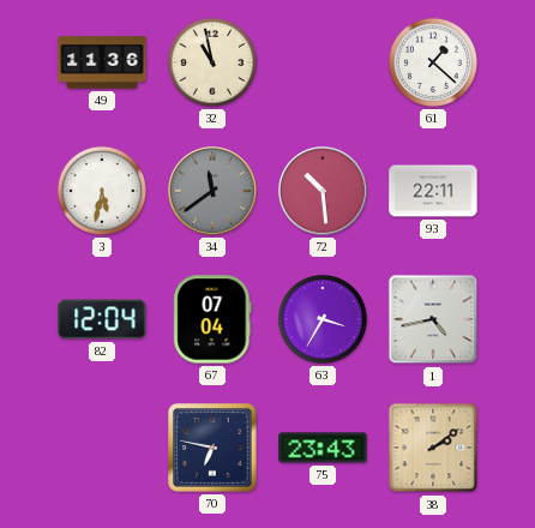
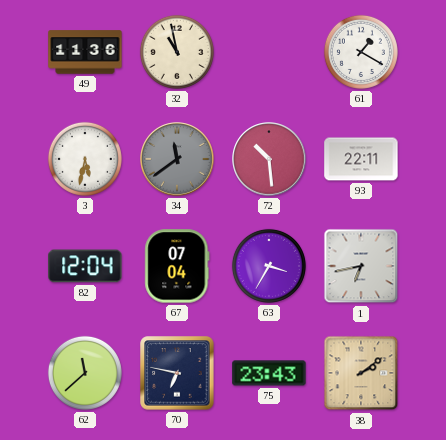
61: 1:22 -> 1:20
1: 4:43 -> 6:43
62: none -> 11:38
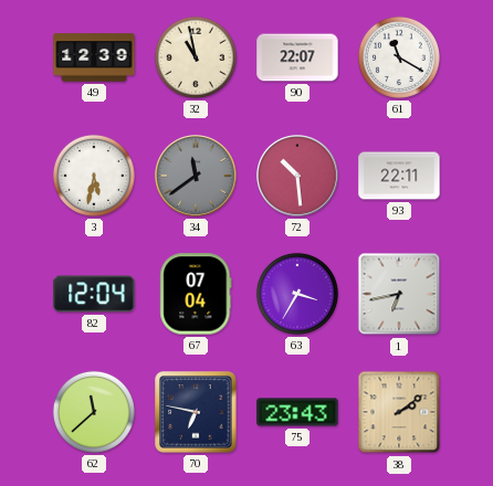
49: 11:36 -> 12:39
90: none -> 22:07
61: 1:20 -> 11:20
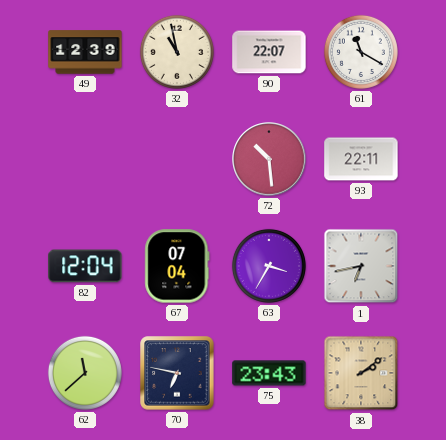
3: 5:32 -> none
34: 11:39 -> none
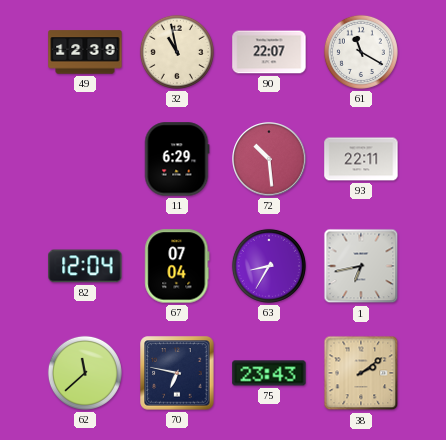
11: none -> 6:29
63: 3:35 -> 8:35
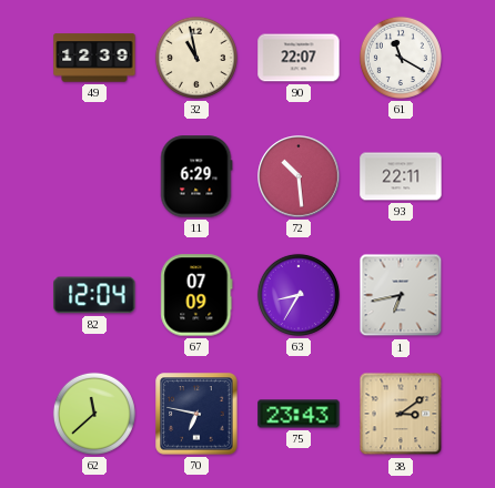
67: 07:04 -> 07:09
38: 2:09 -> 3:09
